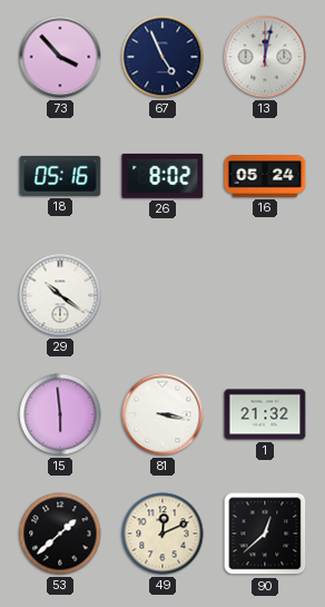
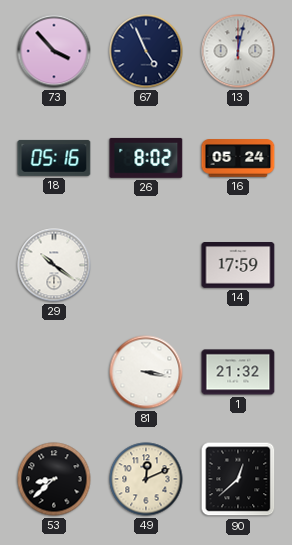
14: none -> 17:59
15: 5:59 -> none
53: 1:38 -> 8:38
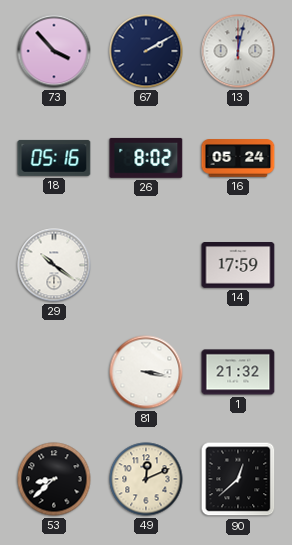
67: 4:56 -> 2:10
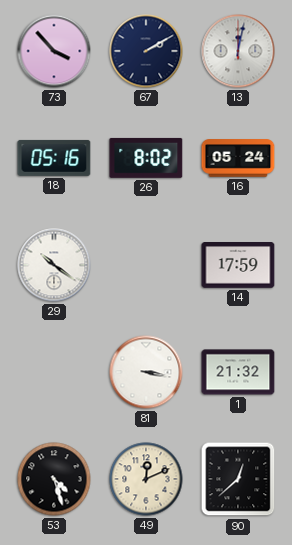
53: 8:38 -> 4:27
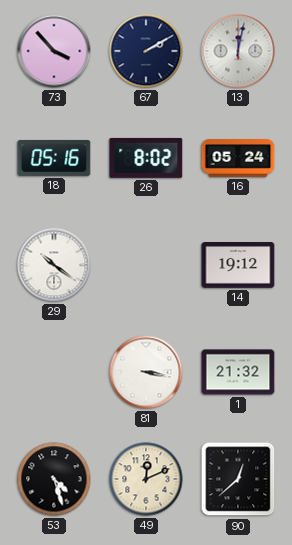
14: 17:59 -> 19:12
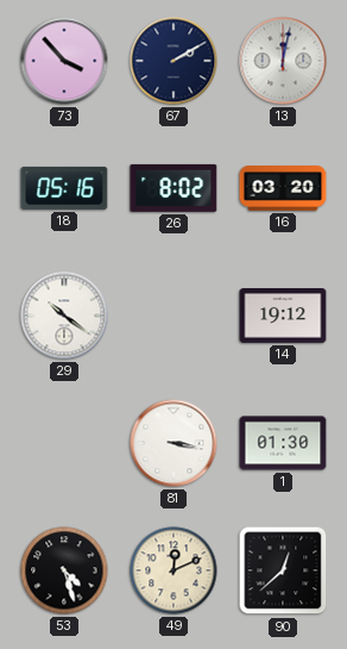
16: 05:24 -> 03:20
1: 21:32 -> 01:30
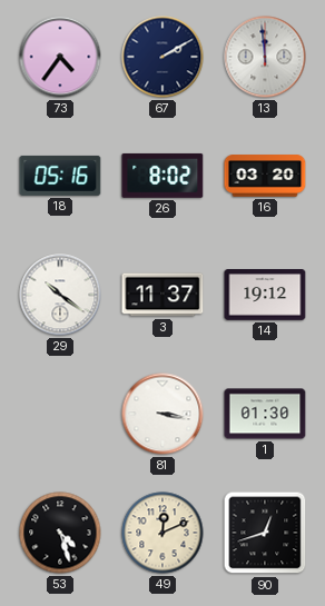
73: 3:53 -> 4:36
13: 12:02 -> 11:59
3: none -> 11:37
90: 12:38 -> 12:42
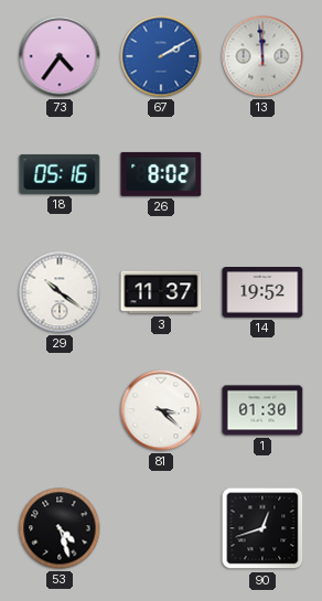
67 dial: navy -> blue
16: 03:20 -> none
14: 19:12 -> 19:52
81: 3:17 -> 3:22
49: 12:11 -> none
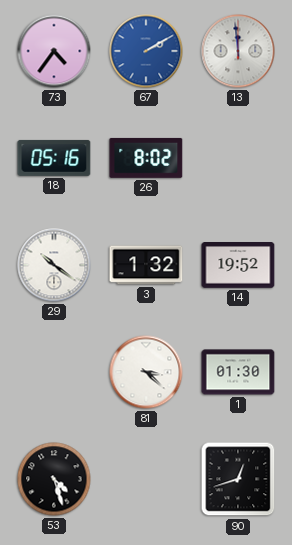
3: 11:37 -> 1:32
